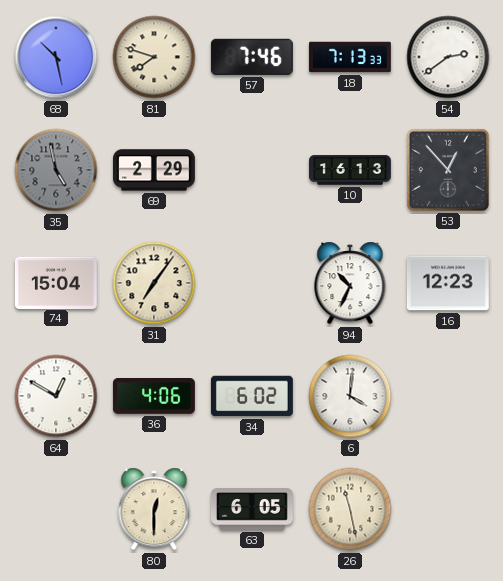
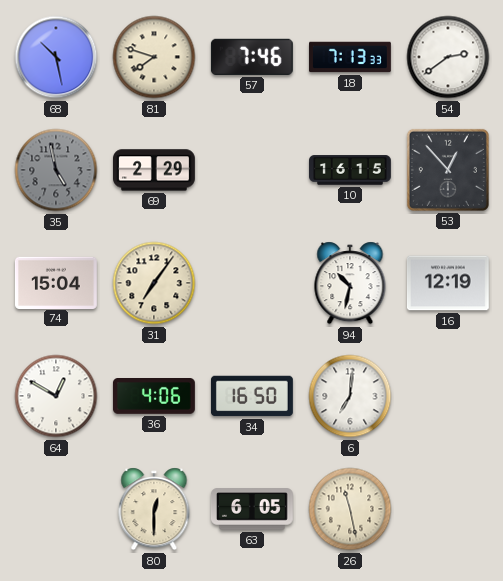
10: 16:13 -> 16:15
94: 10:34 -> 10:32
16: 12:23 -> 12:19
34: 6:02 -> 16:50
6: 4:01 -> 7:01
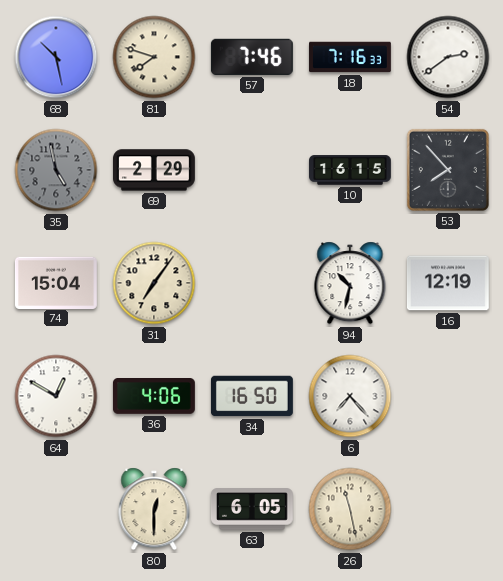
18: 7:13 -> 7:16
53: 12:53 -> 7:53
6: 7:01 -> 7:23
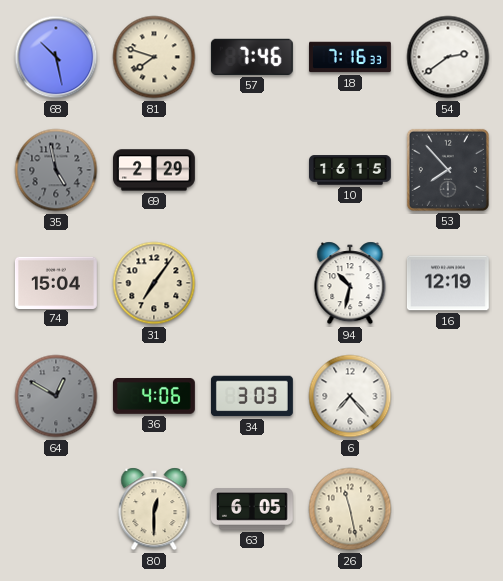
64 dial: white -> grey
34: 16:50 -> 3:03
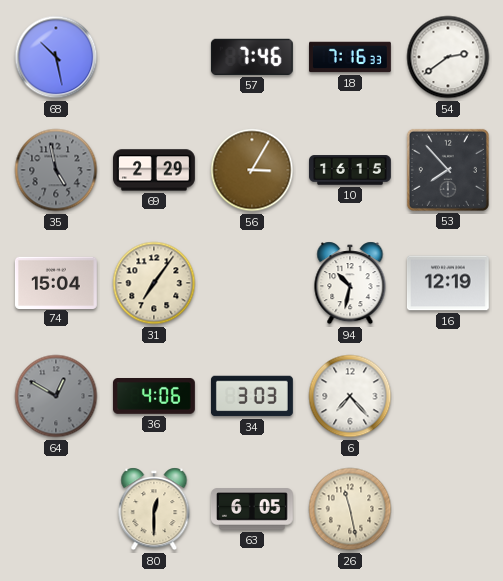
81: 7:48 -> none
56: none -> 3:05
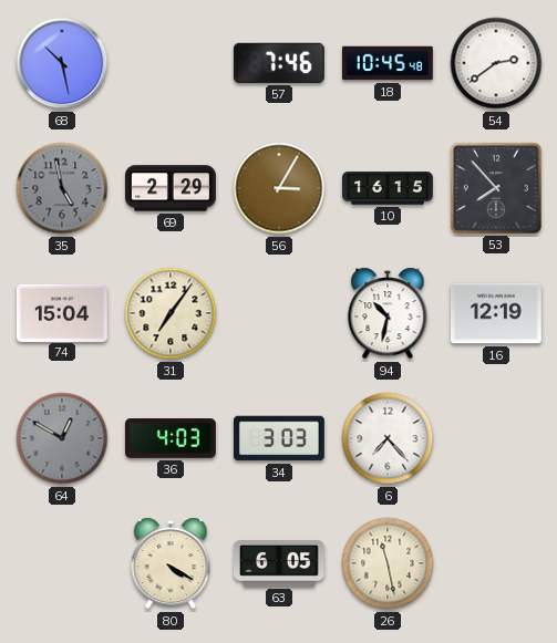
18: 7:16 -> 10:45
36: 4:06 -> 4:03
80: 12:30 -> 4:20
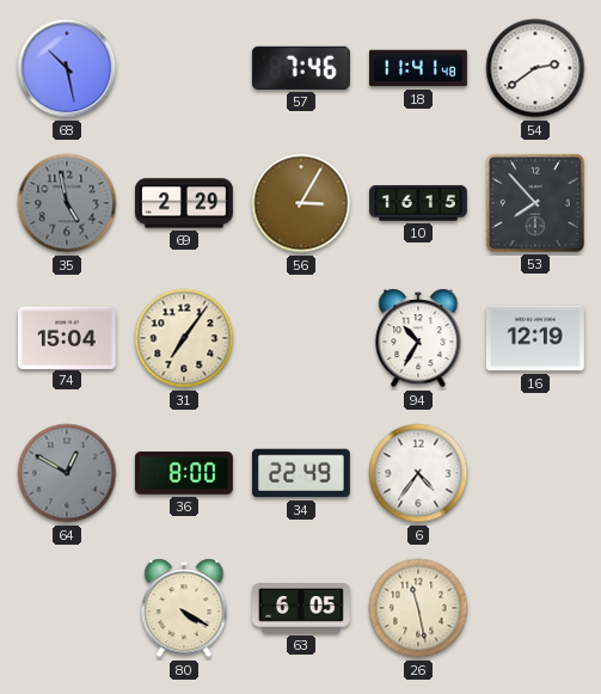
18: 10:45 -> 11:41
94: 10:32 -> 10:35
36: 4:03 -> 8:00
34: 3:03 -> 22:49
6: 7:23 -> 4:36
